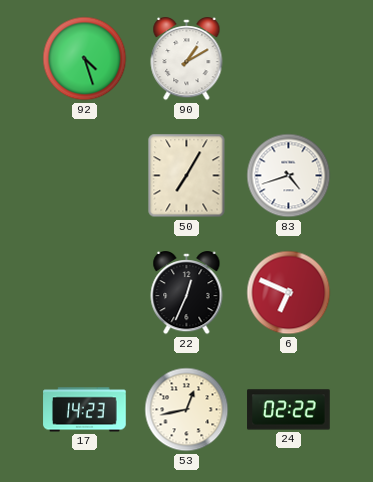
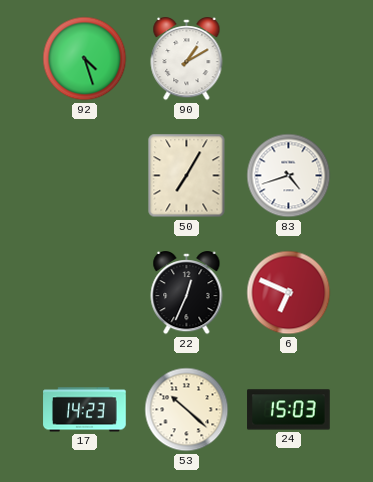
53: 12:43 -> 10:22
24: 02:22 -> 15:03
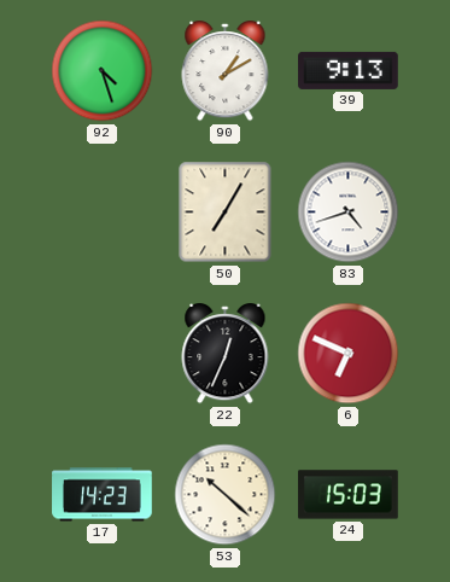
39: none -> 9:13
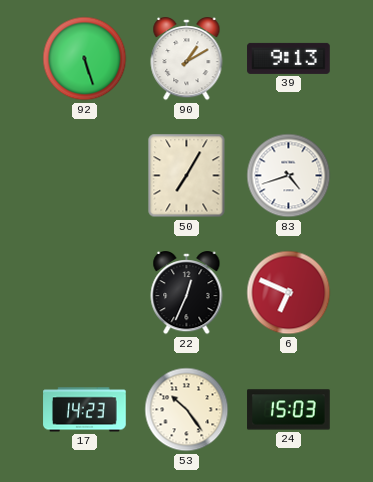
92: 4:27 -> 5:27
53: 10:22 -> 10:24
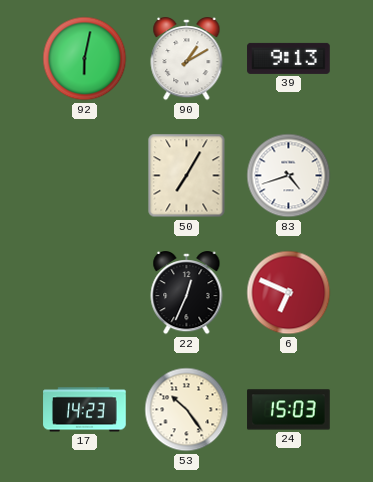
92: 5:27 -> 6:02
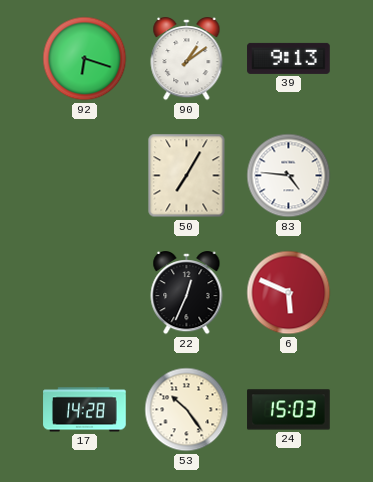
92: 6:02 -> 6:18
90: 1:10 -> 1:09
83: 4:42 -> 4:46
6: 6:49 -> 5:49
17: 14:23 -> 14:28
